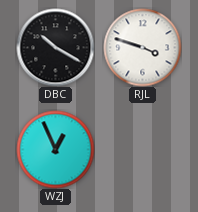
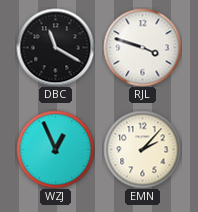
DBC: 10:20 -> 11:20
EMN: none -> 2:07
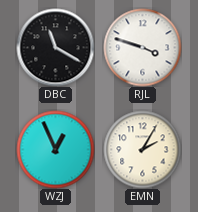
EMN: 2:07 -> 2:05
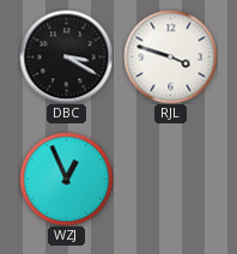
DBC: 11:20 -> 3:20
EMN: 2:05 -> none
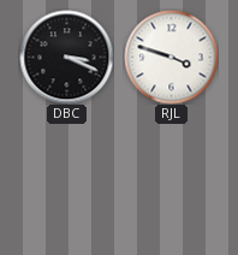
DBC: 3:20 -> 3:19
WZJ: 12:56 -> none
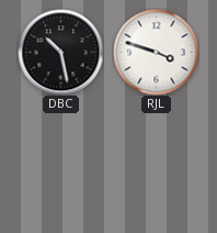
DBC: 3:19 -> 10:28
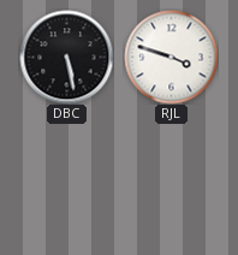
DBC: 10:28 -> 5:28
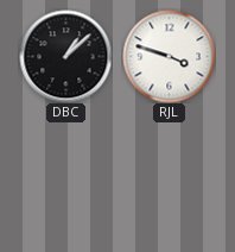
DBC: 5:28 -> 1:08
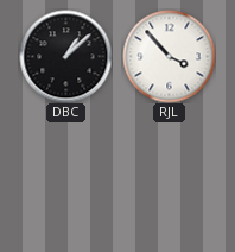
RJL: 3:48 -> 3:53
